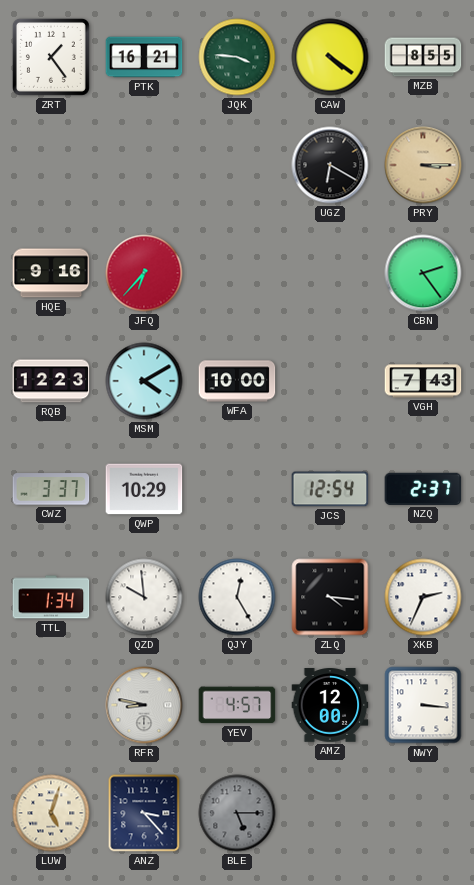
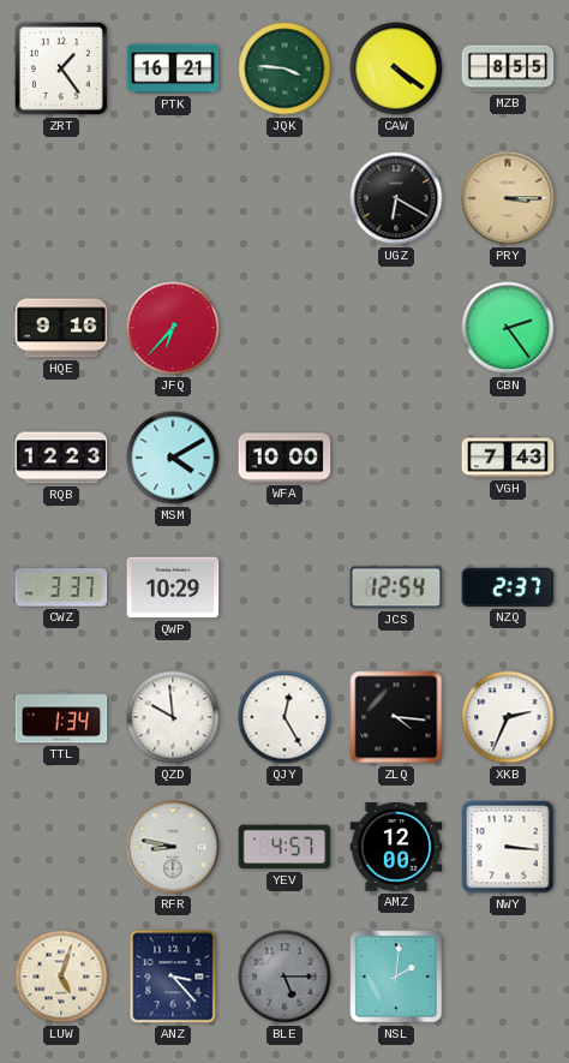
NSL: none -> 2:01
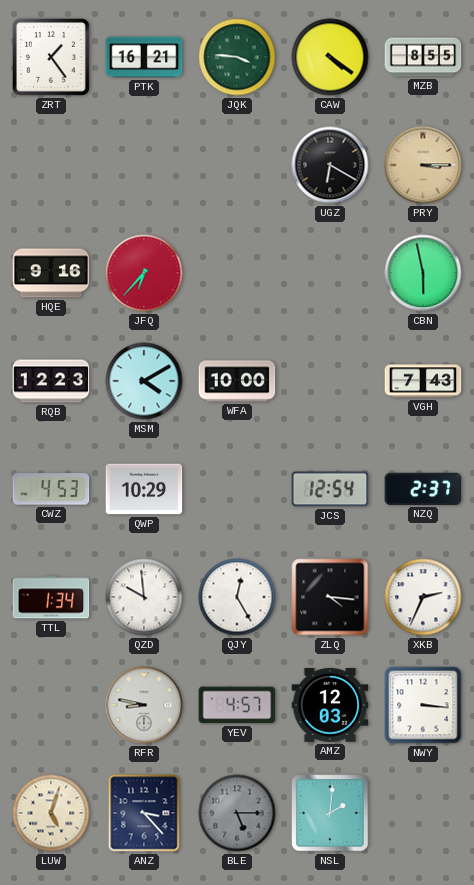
CBN: 2:24 -> 5:58
CWZ: 3:37 -> 4:53
AMZ: 12:00 -> 12:03
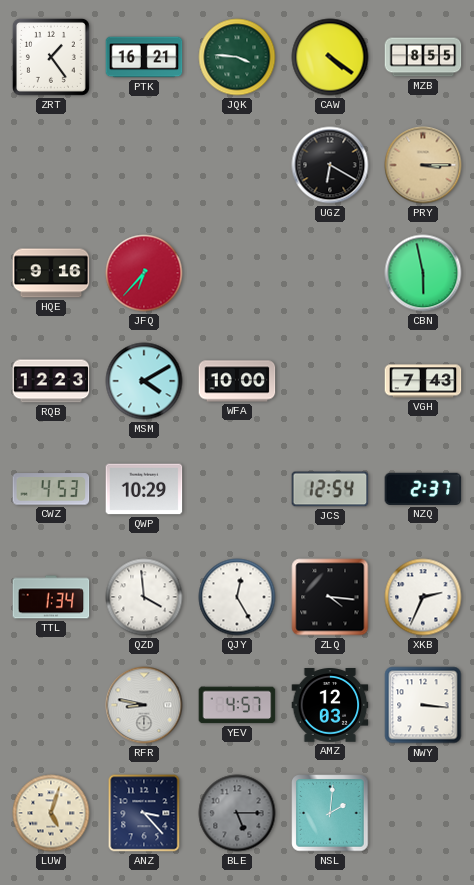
QZD: 9:59 -> 3:59
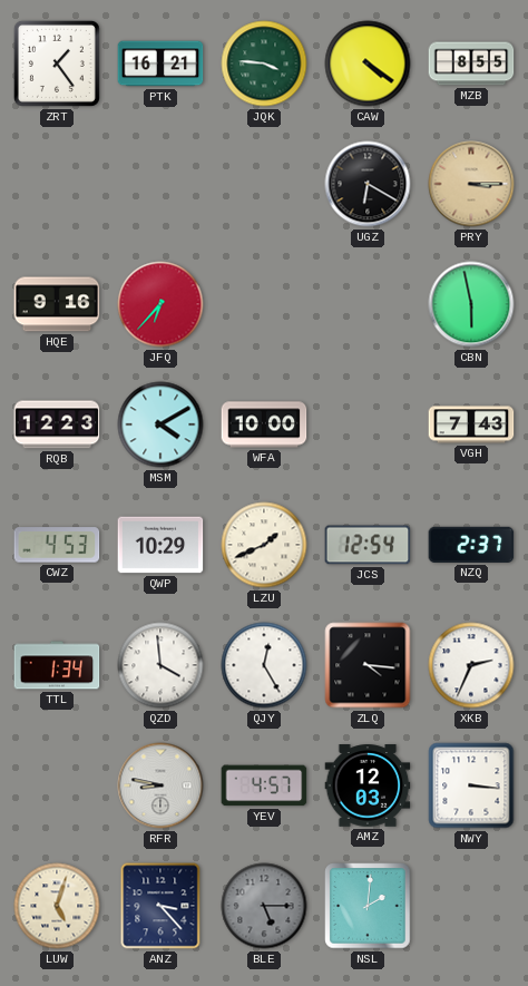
LZU: none -> 1:41
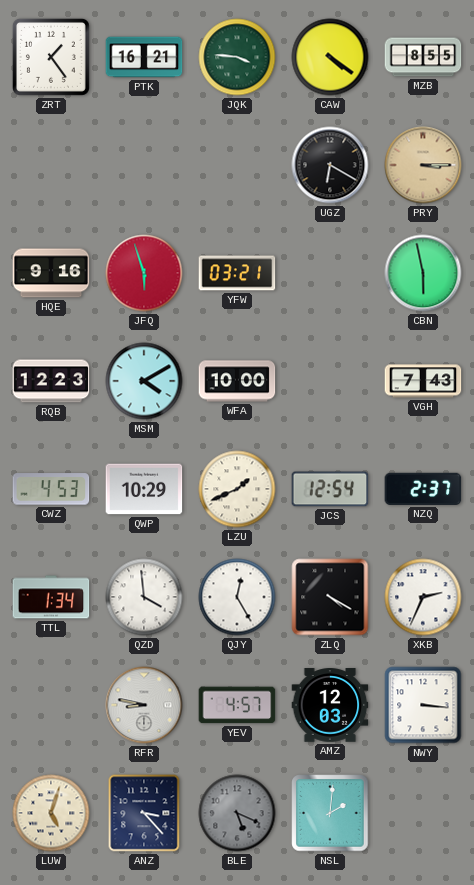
JFQ: 6:37 -> 5:57
YFW: none -> 03:21
ZLQ: 4:16 -> 4:20
BLE: 5:15 -> 5:19
